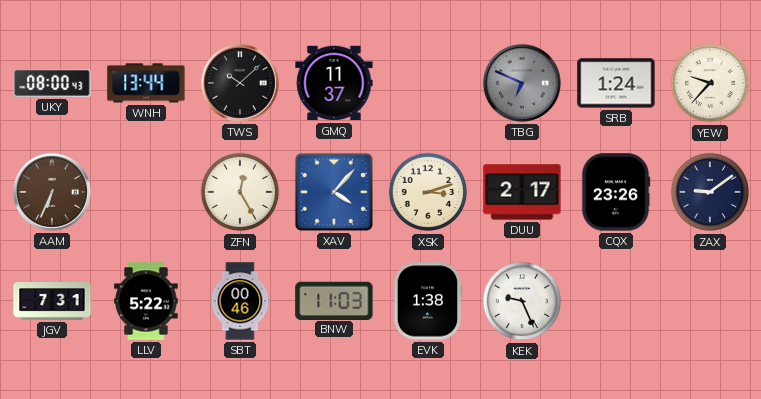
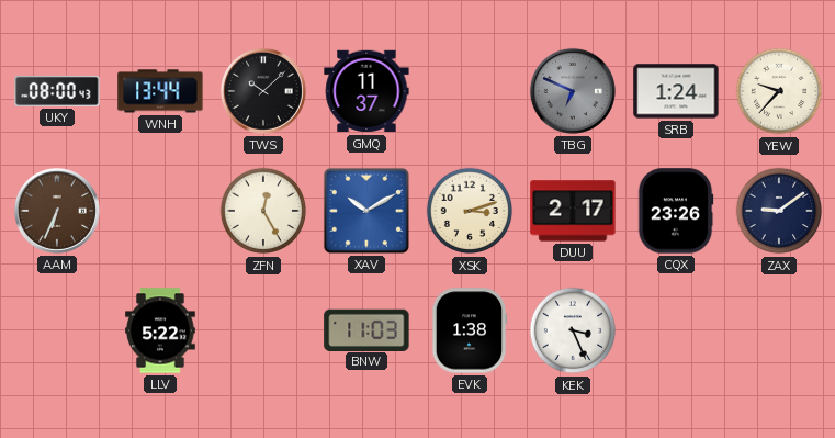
XAV: 4:07 -> 10:10
JGV: 7:31 -> none
SBT: 00:46 -> none
KEK: 9:26 -> 3:26
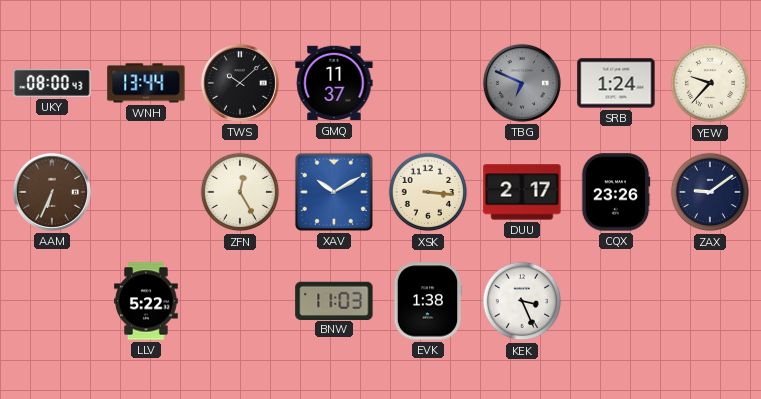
XSK: 3:12 -> 3:16
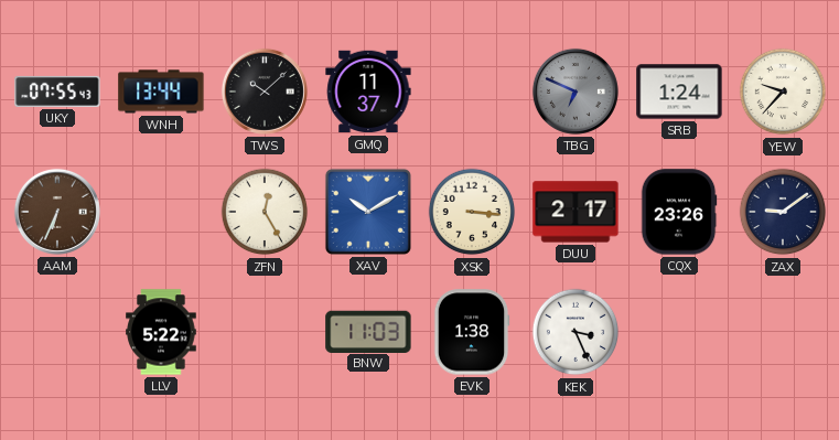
UKY: 08:00 -> 07:55
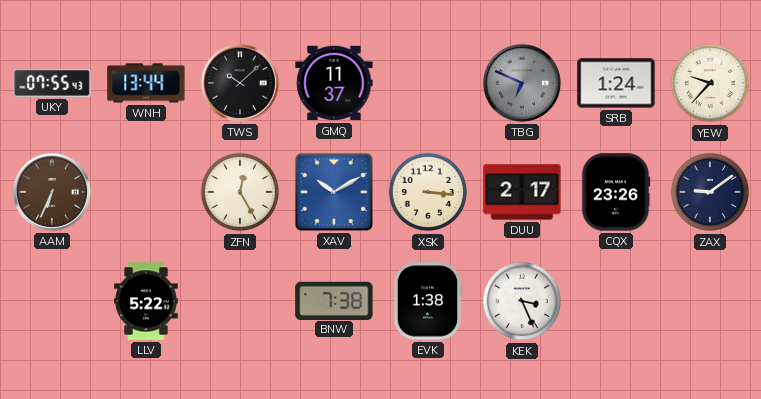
BNW: 11:03 -> 7:38
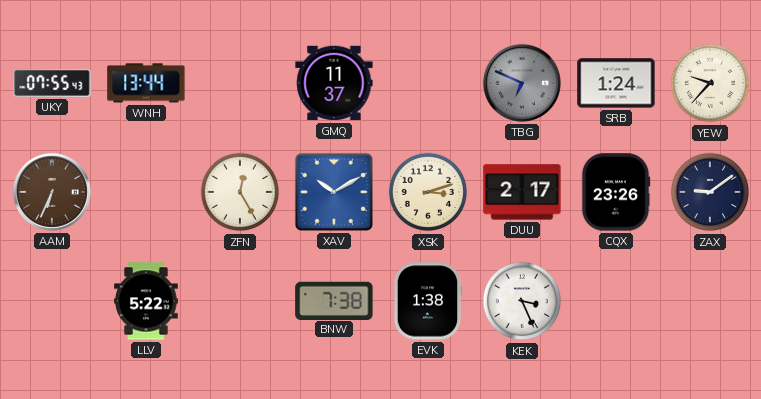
TWS: 10:08 -> none
XSK: 3:16 -> 3:12
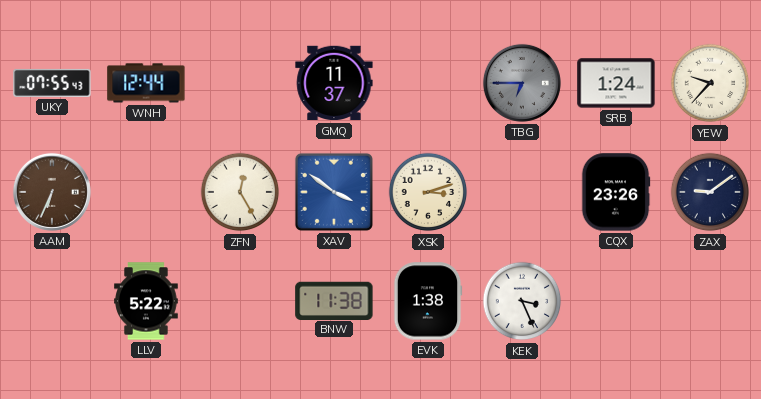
WNH: 13:44 -> 12:44
TBG: 6:49 -> 6:45
XAV: 10:10 -> 3:51
DUU: 2:17 -> none
BNW: 7:38 -> 11:38
